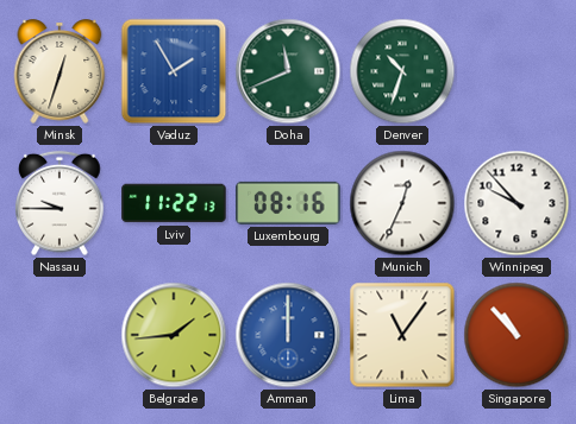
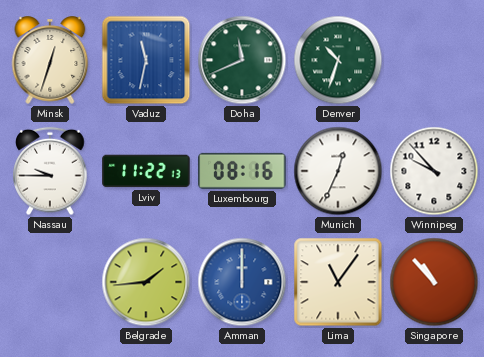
Vaduz: 1:55 -> 11:32
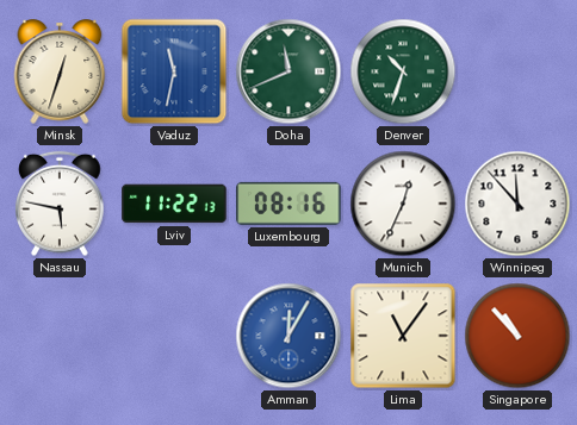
Nassau: 9:45 -> 5:47
Winnipeg: 9:53 -> 11:53
Belgrade: 1:44 -> none
Amman: 12:00 -> 12:05
